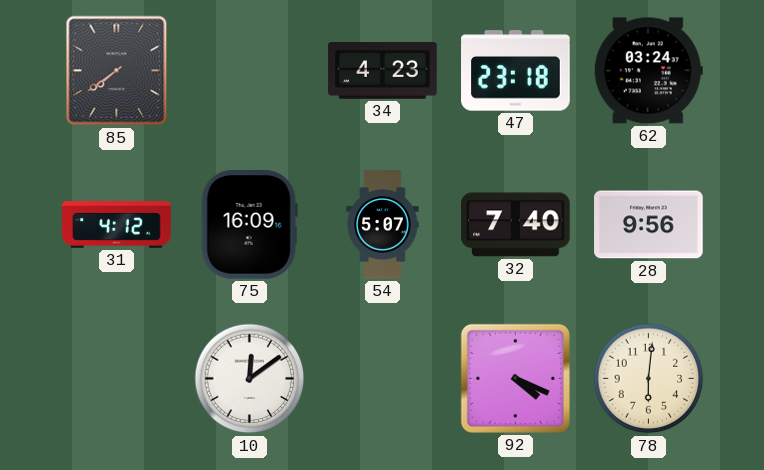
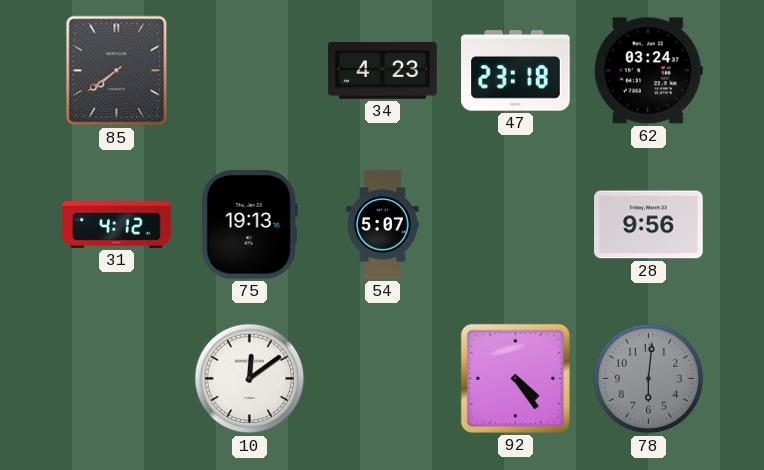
75: 16:09 -> 19:13
32: 7:40 -> none
92: 4:19 -> 4:24
78 dial: cream -> grey
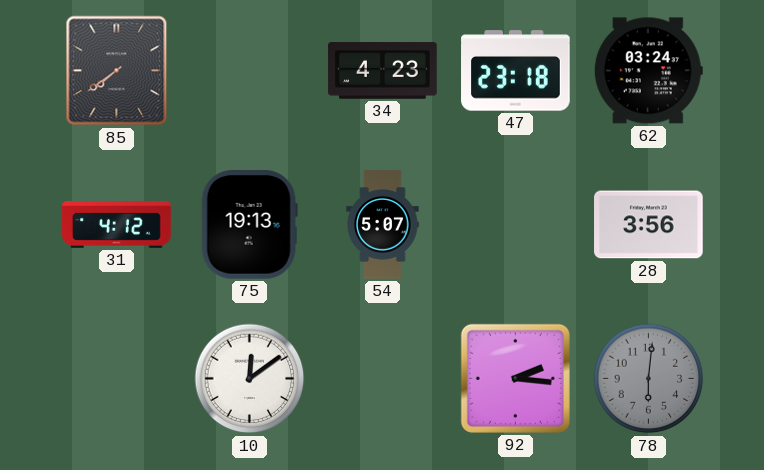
28: 9:56 -> 3:56
92: 4:24 -> 2:16
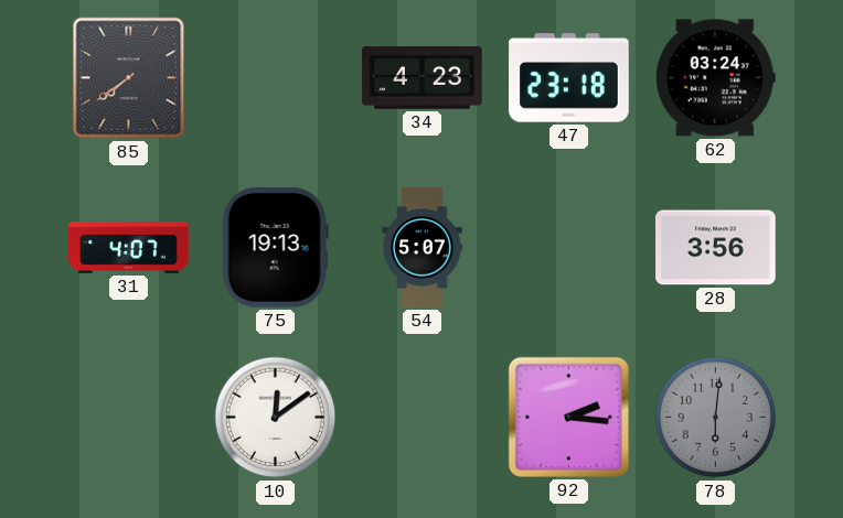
31: 4:12 -> 4:07
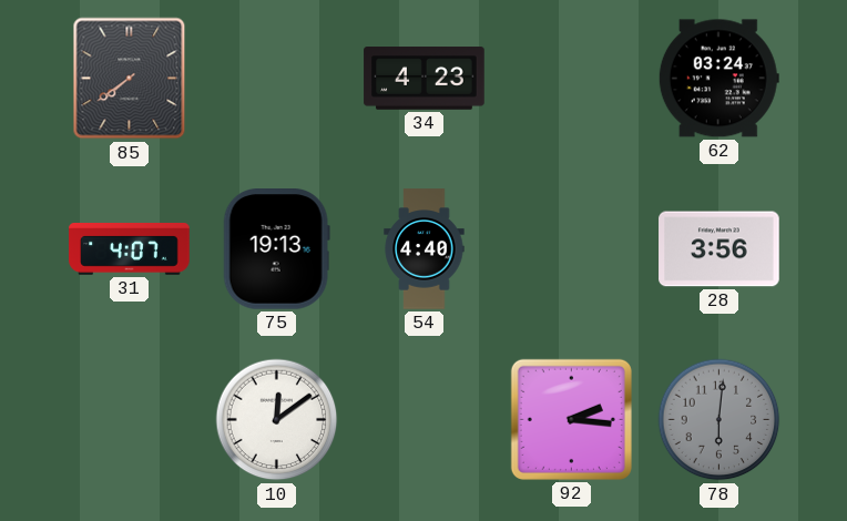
47: 23:18 -> none
54: 5:07 -> 4:40
